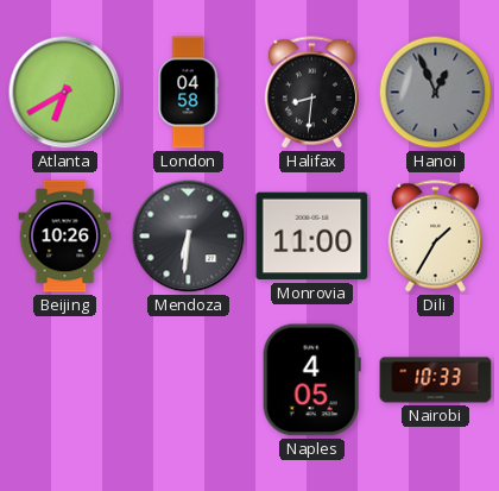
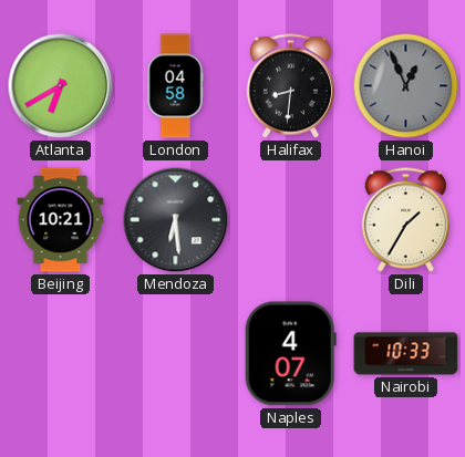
Beijing: 10:26 -> 10:21
Mendoza: 6:31 -> 6:29
Monrovia: 11:00 -> none
Naples: 4:05 -> 4:07
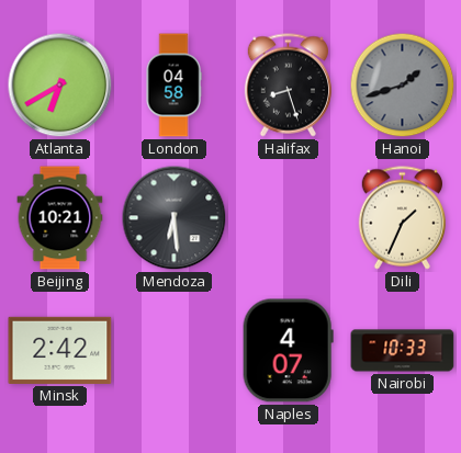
Halifax: 8:31 -> 8:27
Hanoi: 12:56 -> 1:42
Dili: 1:35 -> 1:34
Minsk: none -> 2:42
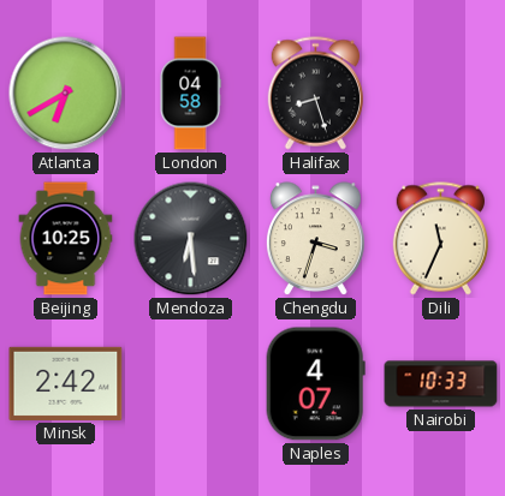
Hanoi: 1:42 -> none
Beijing: 10:21 -> 10:25
Chengdu: none -> 3:33
Dili: 1:34 -> 11:34
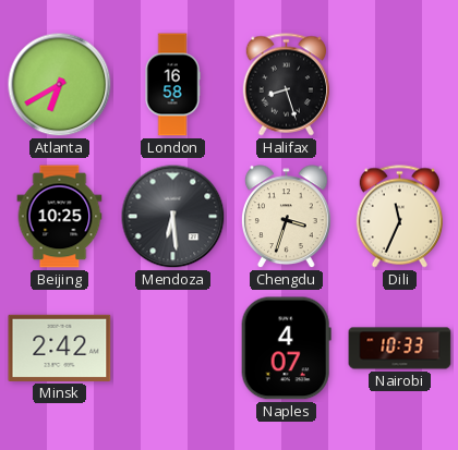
London: 04:58 -> 16:58
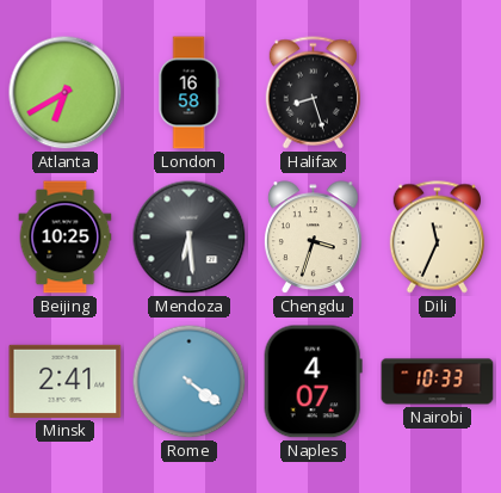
Minsk: 2:42 -> 2:41
Rome: none -> 4:21
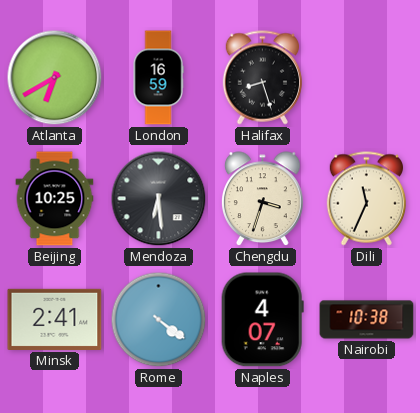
London: 16:58 -> 16:59
Nairobi: 10:33 -> 10:38
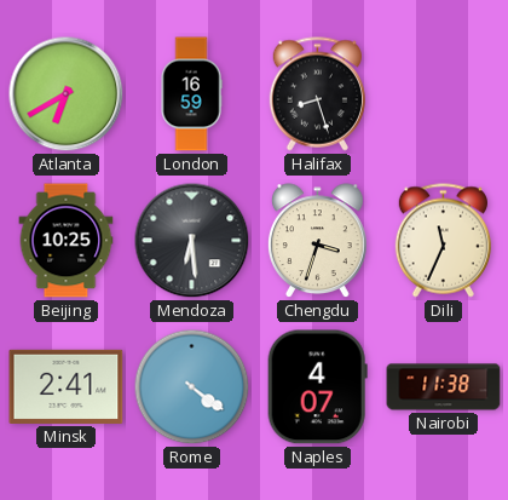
Nairobi: 10:38 -> 11:38
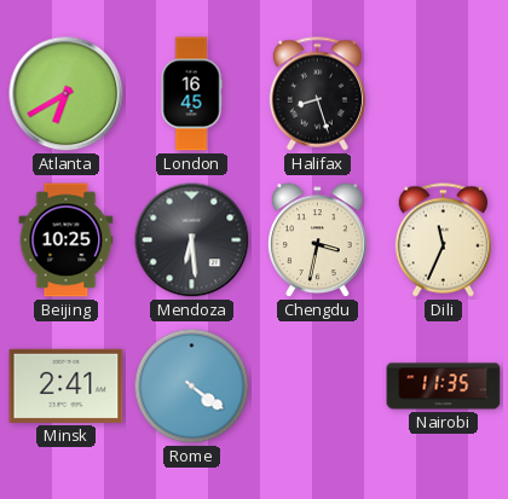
London: 16:59 -> 16:45
Chengdu: 3:33 -> 3:32
Naples: 4:07 -> none
Nairobi: 11:38 -> 11:35
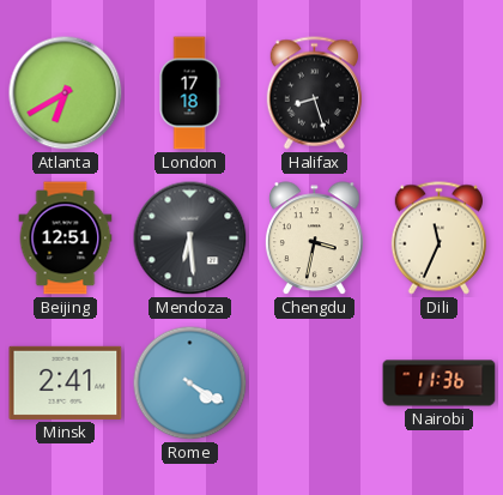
London: 16:45 -> 17:18
Beijing: 10:25 -> 12:51
Rome: 4:21 -> 4:20
Nairobi: 11:35 -> 11:36
